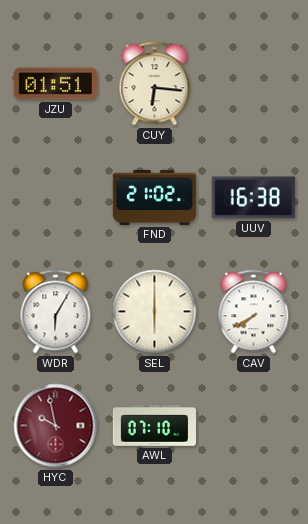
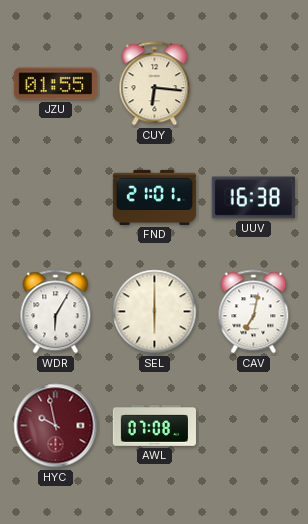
JZU: 01:51 -> 01:55
FND: 21:02 -> 21:01
CAV: 7:40 -> 7:02
AWL: 07:10 -> 07:08
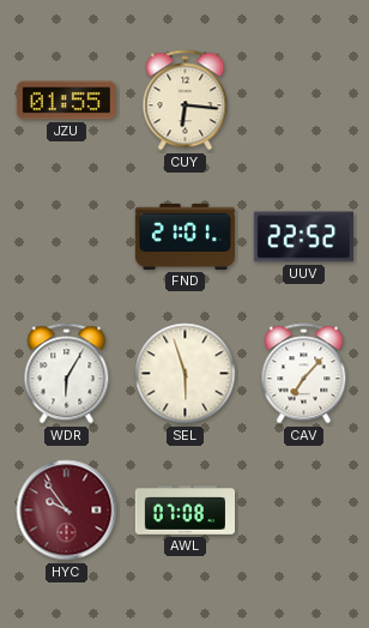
UUV: 16:38 -> 22:52
SEL: 6:00 -> 5:57
CAV: 7:02 -> 7:07
HYC: 9:58 -> 9:54
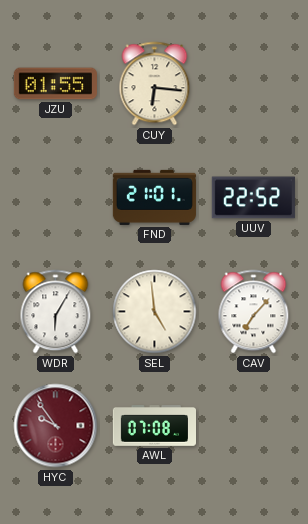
SEL: 5:57 -> 4:59
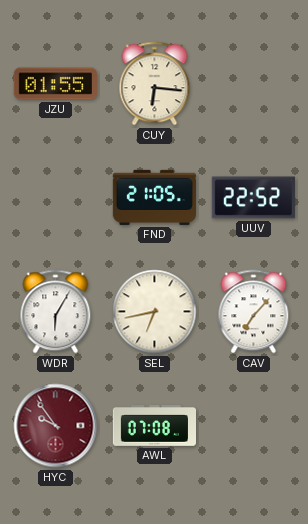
FND: 21:01 -> 21:05
SEL: 4:59 -> 6:43
